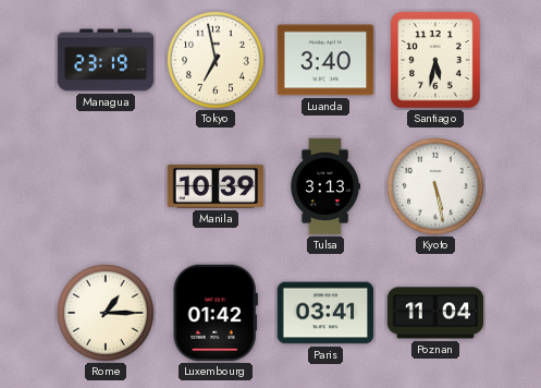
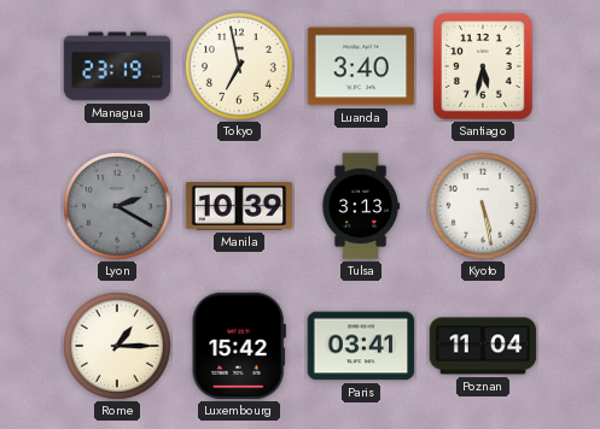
Lyon: none -> 2:20
Luxembourg: 01:42 -> 15:42
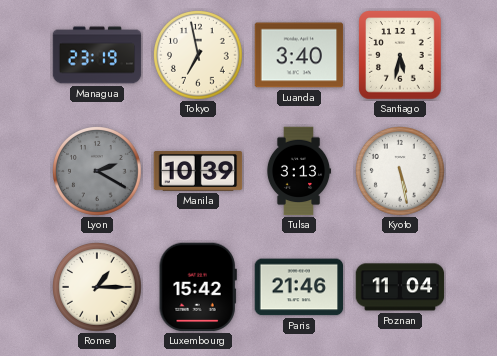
Paris: 03:41 -> 21:46
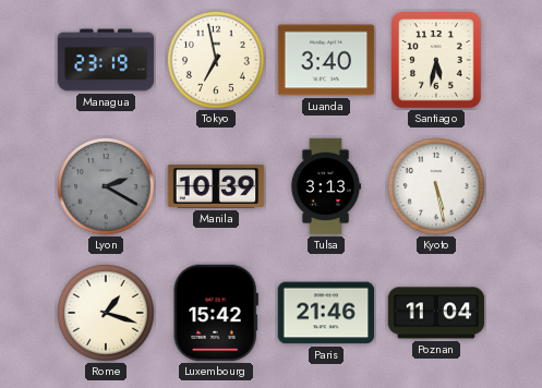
Rome: 1:15 -> 1:18
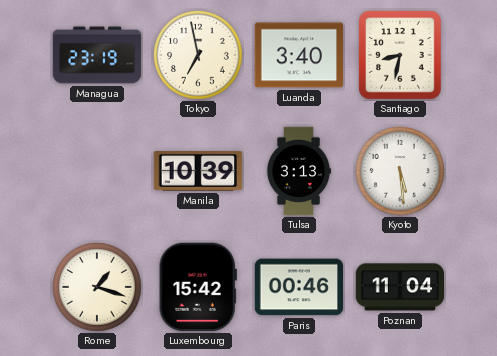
Santiago: 5:32 -> 8:32
Lyon: 2:20 -> none
Kyoto: 5:28 -> 5:29
Paris: 21:46 -> 00:46
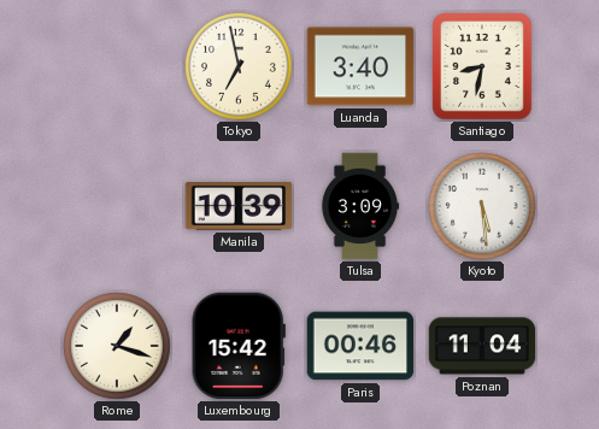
Managua: 23:19 -> none
Tulsa: 3:13 -> 3:09
